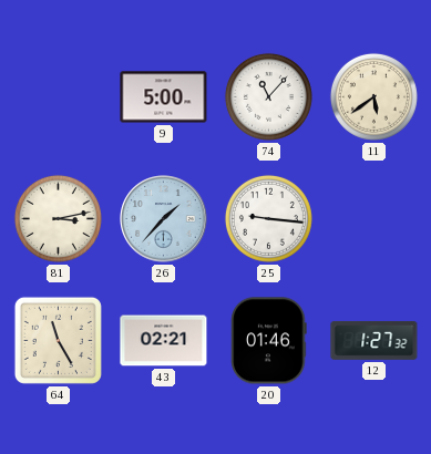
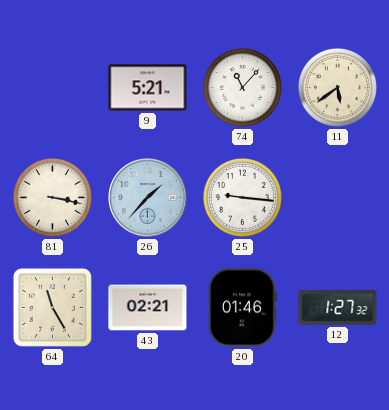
9: 5:00 -> 5:21
81: 3:13 -> 3:17
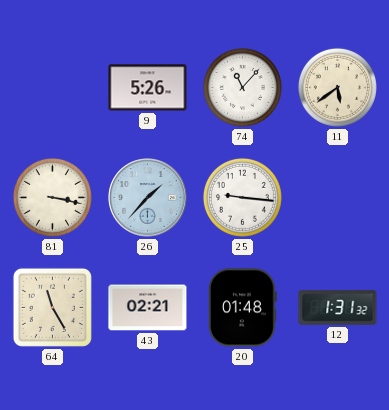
9: 5:21 -> 5:26
20: 01:46 -> 01:48
12: 1:27 -> 1:31
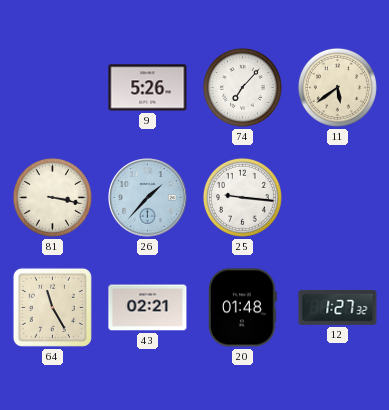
74: 11:07 -> 7:07
12: 1:31 -> 1:27
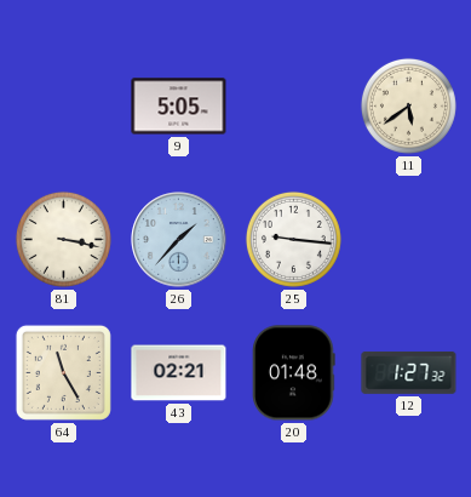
9: 5:26 -> 5:05
74: 7:07 -> none
